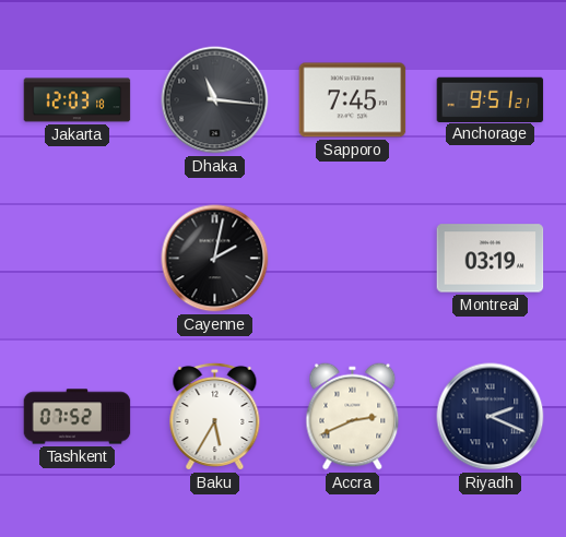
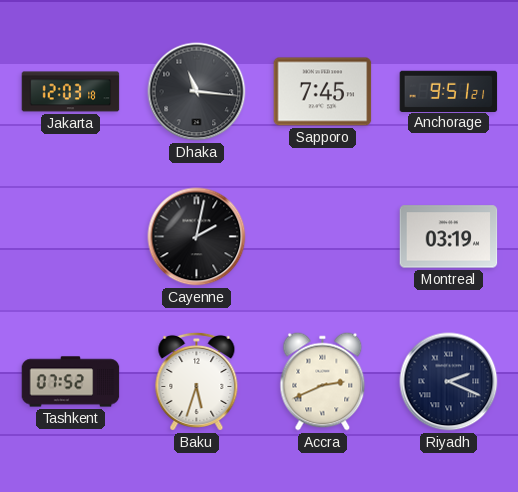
Baku: 5:35 -> 5:33
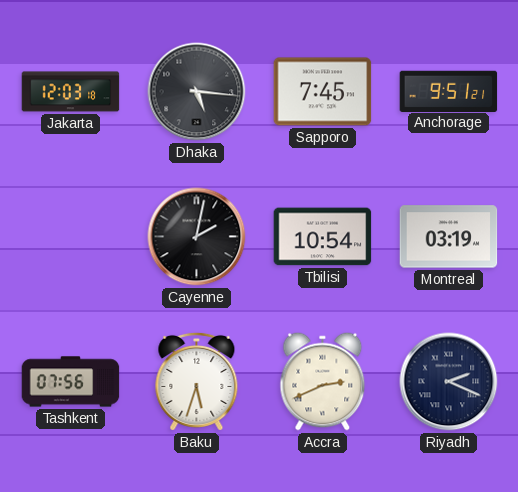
Dhaka: 11:16 -> 5:16
Tbilisi: none -> 10:54
Tashkent: 07:52 -> 07:56
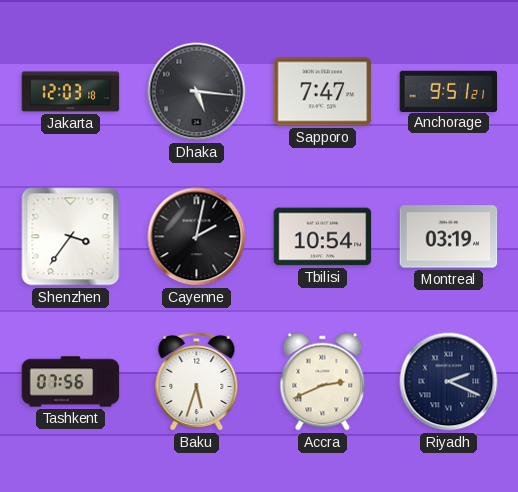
Sapporo: 7:45 -> 7:47
Shenzhen: none -> 3:36
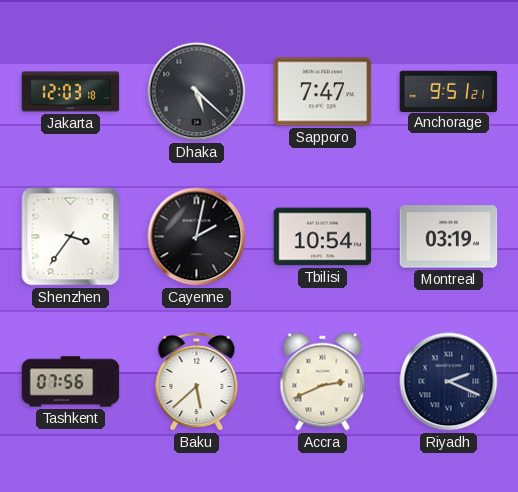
Dhaka: 5:16 -> 5:22
Baku: 5:33 -> 5:38
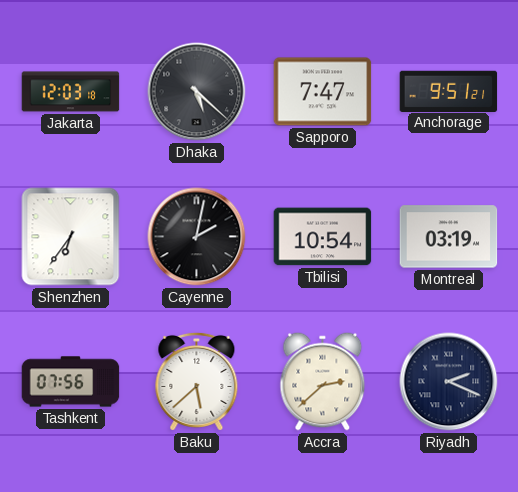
Shenzhen: 3:36 -> 6:36
Accra: 2:41 -> 2:38
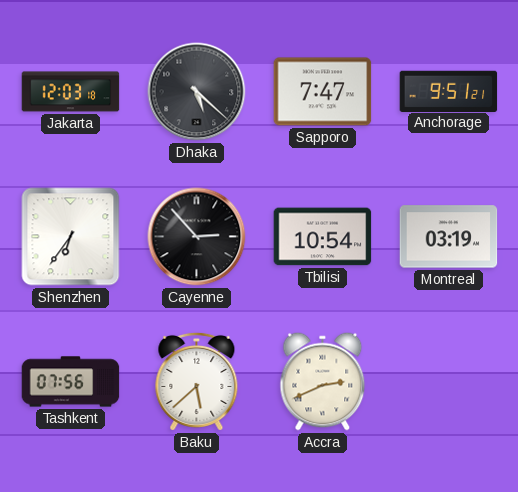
Cayenne: 2:02 -> 2:53
Accra: 2:38 -> 2:41
Riyadh: 2:19 -> none
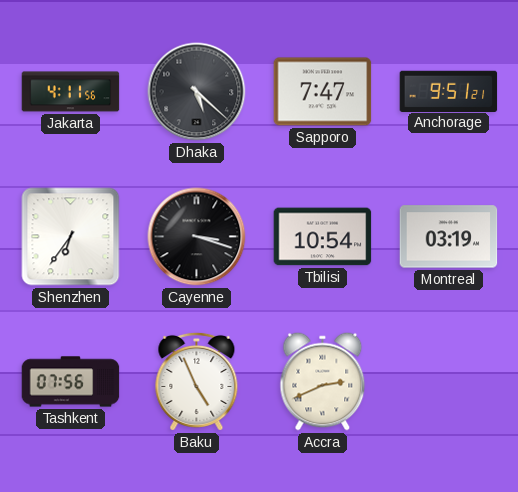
Jakarta: 12:03 -> 4:11
Cayenne: 2:53 -> 3:18
Baku: 5:38 -> 4:56
